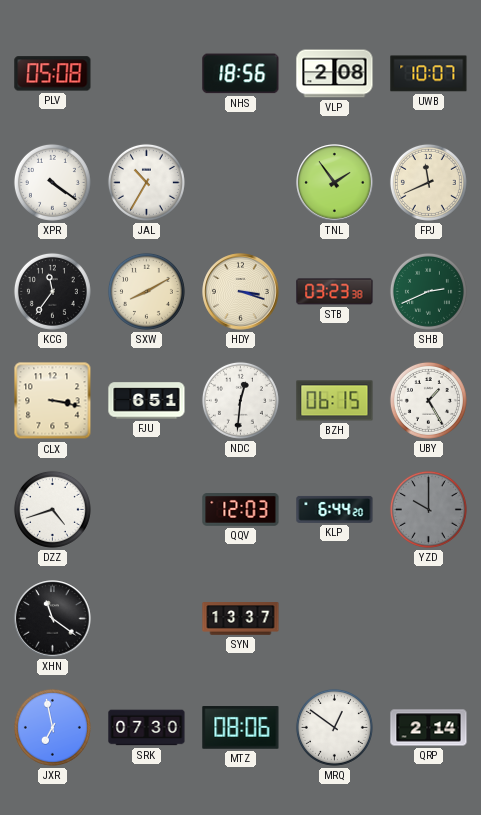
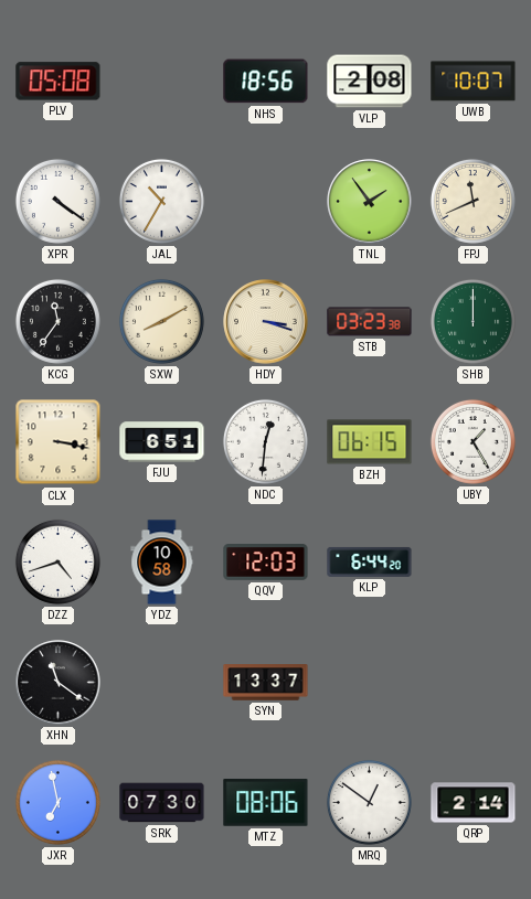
SHB: 2:41 -> 12:00
YDZ: none -> 10:58
YZD: 10:00 -> none
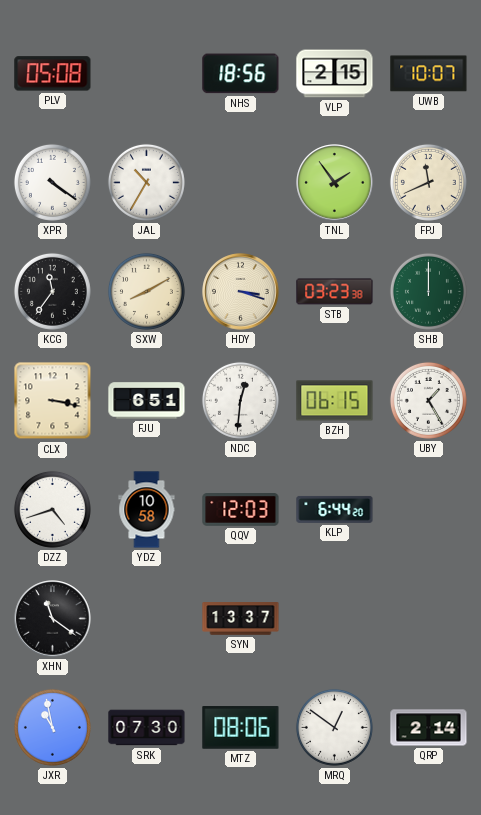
VLP: 2:08 -> 2:15
JXR: 6:58 -> 10:58
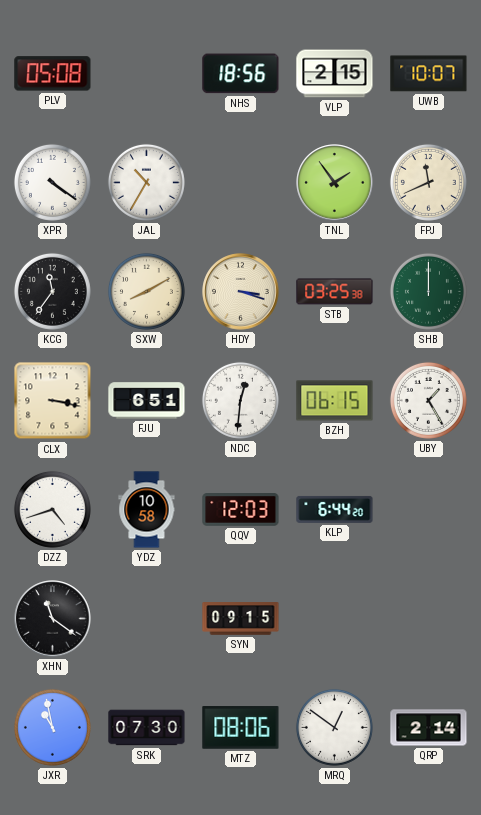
STB: 03:23 -> 03:25
SYN: 13:37 -> 09:15
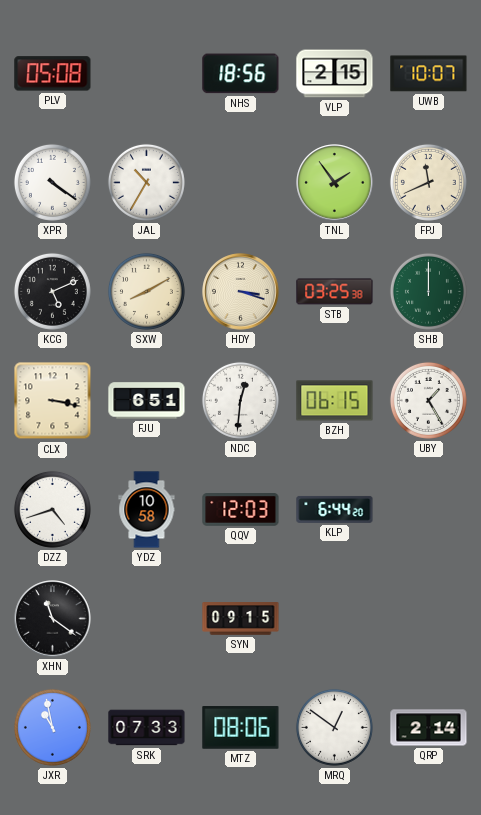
KCG: 11:36 -> 5:11
SRK: 07:30 -> 07:33
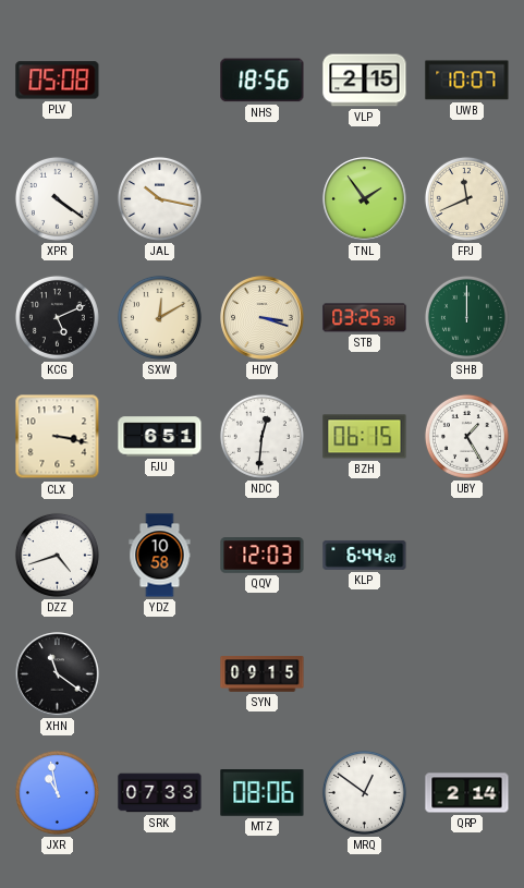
JAL: 10:35 -> 10:17
SXW: 8:10 -> 12:10
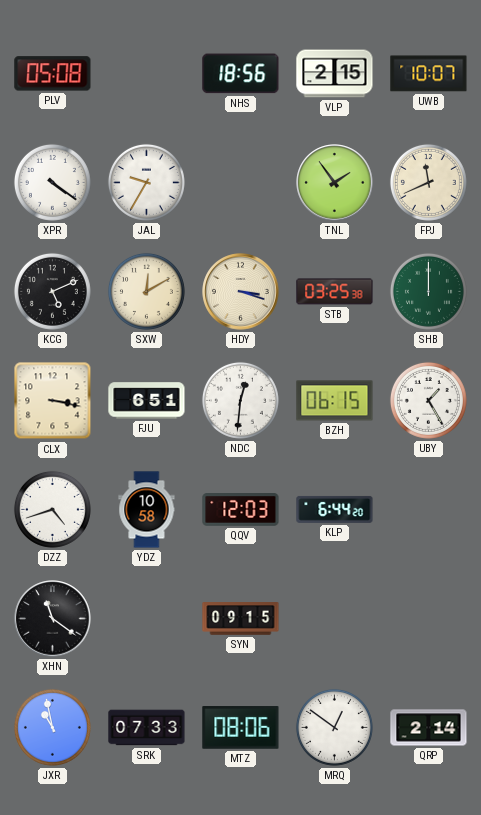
JAL: 10:17 -> 9:35
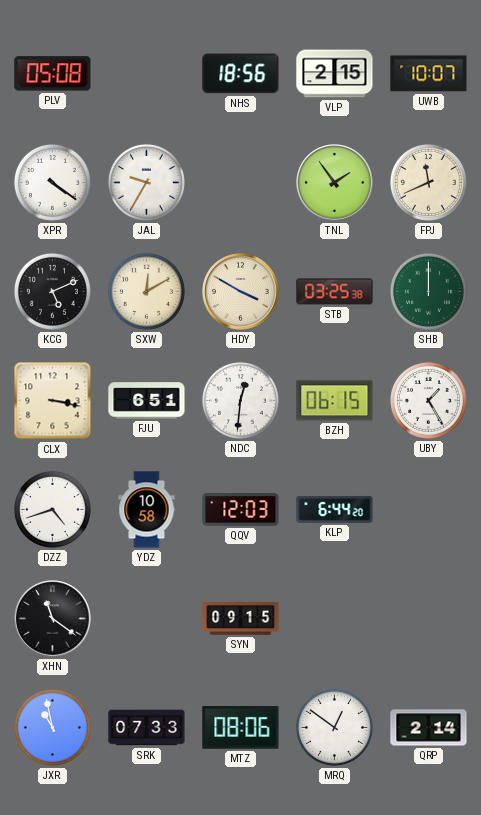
HDY: 3:18 -> 3:50
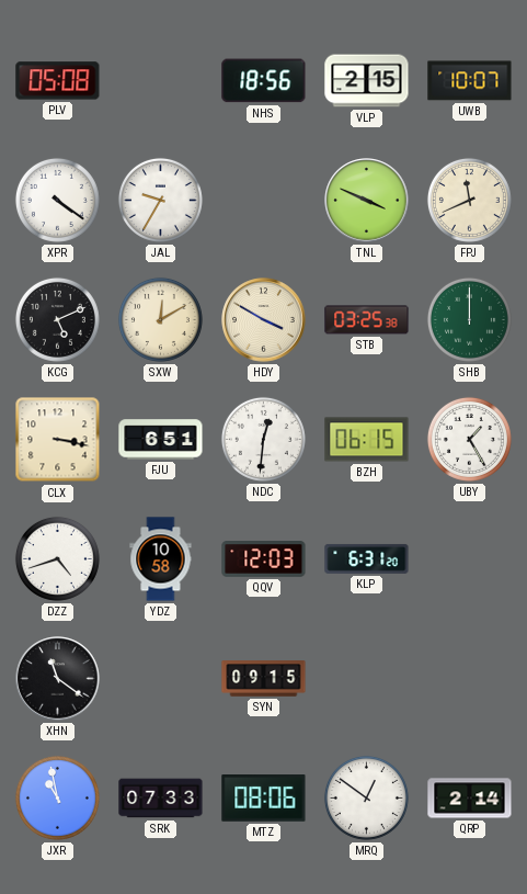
TNL: 1:54 -> 3:49
KLP: 6:44 -> 6:31
